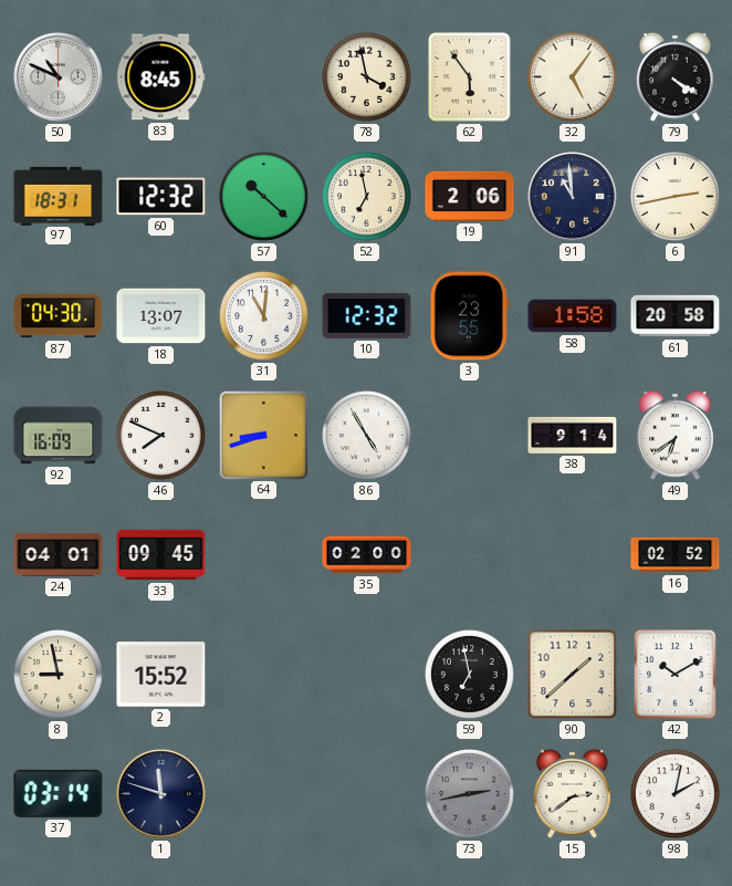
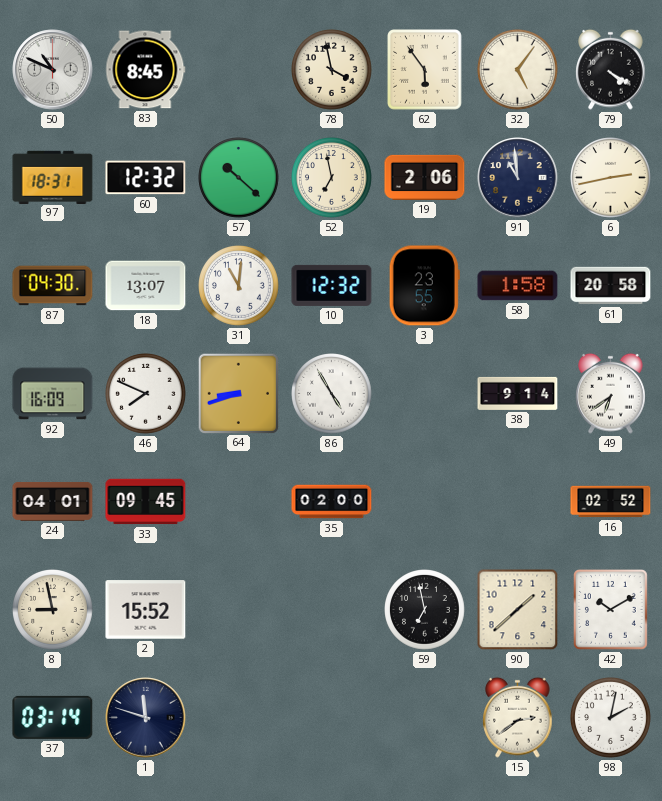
73: 2:43 -> none
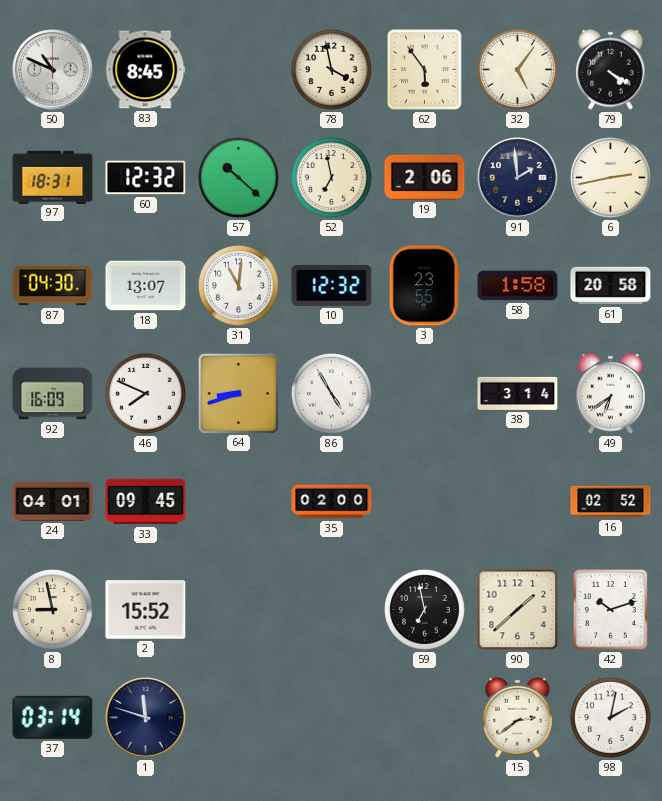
91: 10:59 -> 1:59
38: 9:14 -> 3:14
42: 10:10 -> 10:12
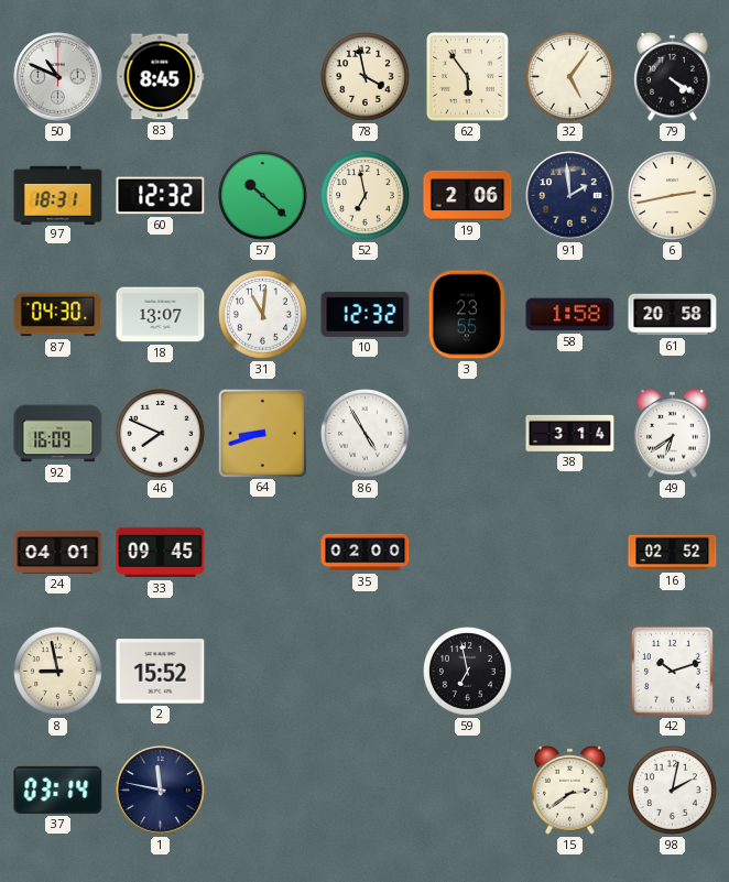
90: 1:38 -> none
1: 11:48 -> 11:47
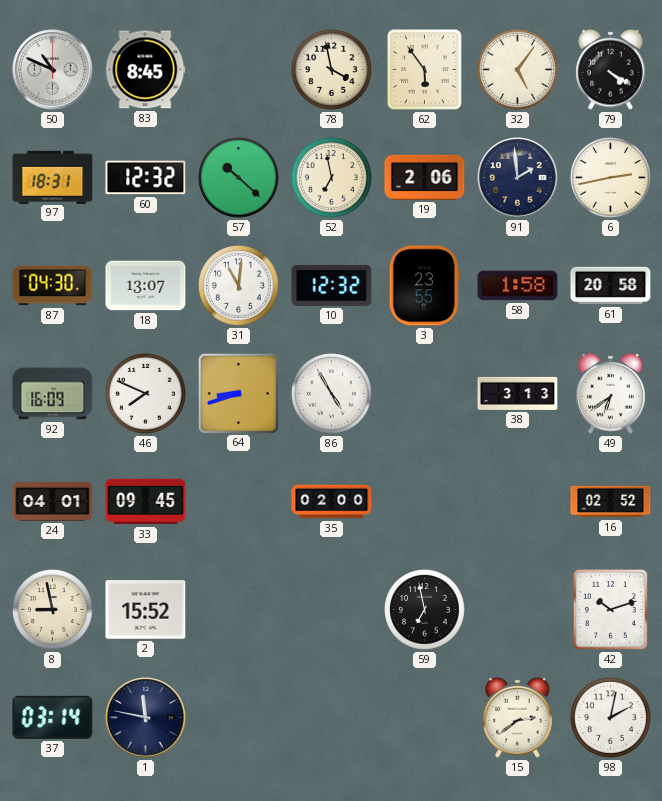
38: 3:14 -> 3:13
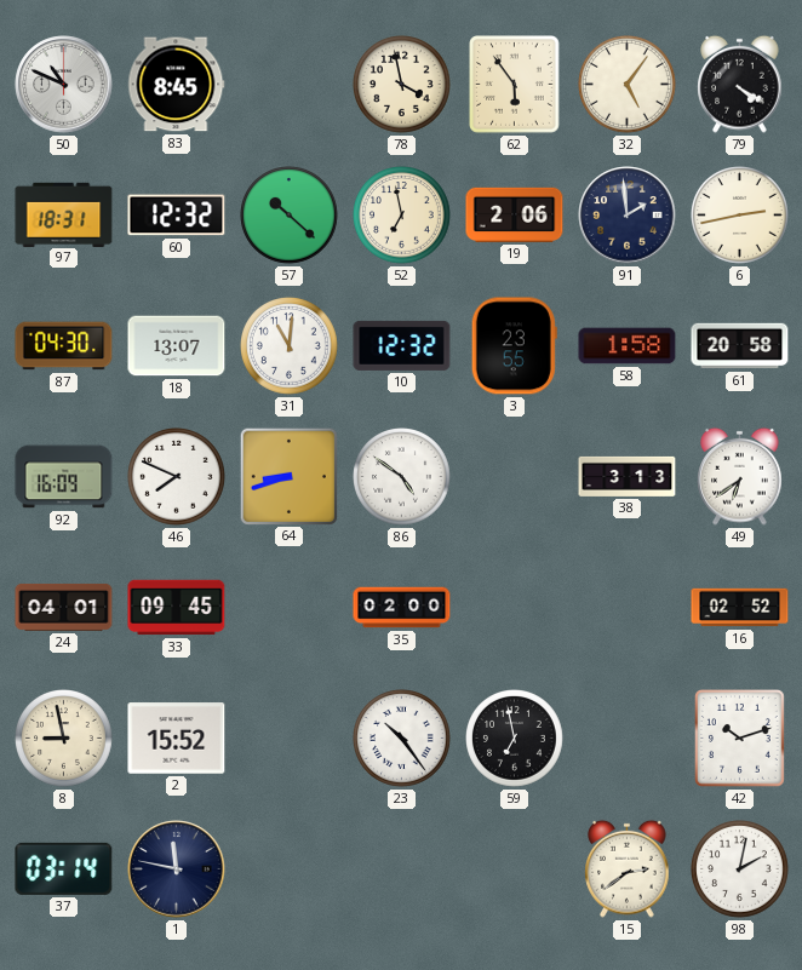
86: 4:55 -> 4:51
23: none -> 10:24
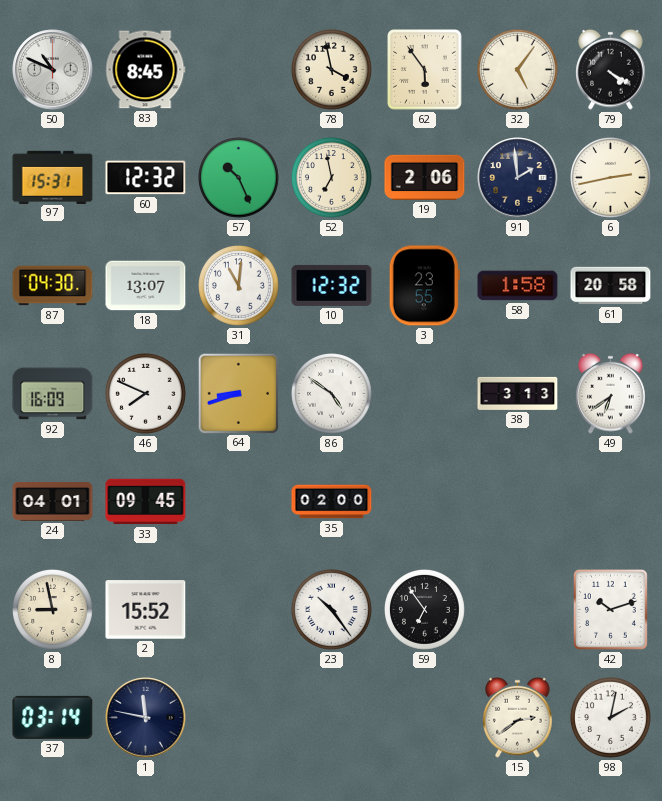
97: 18:31 -> 15:31
57: 10:22 -> 10:26
16: 02:52 -> none
59: 6:58 -> 6:54
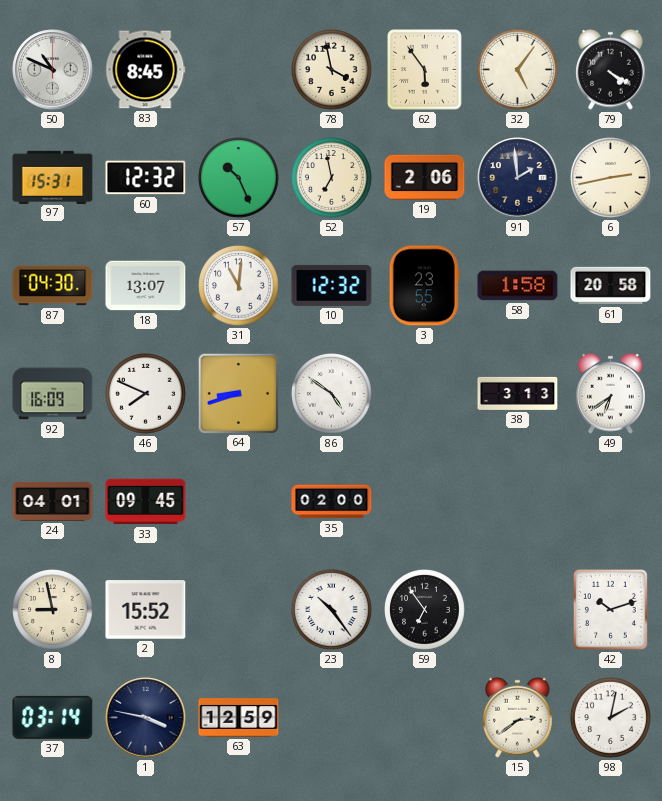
1: 11:47 -> 3:47
63: none -> 12:59
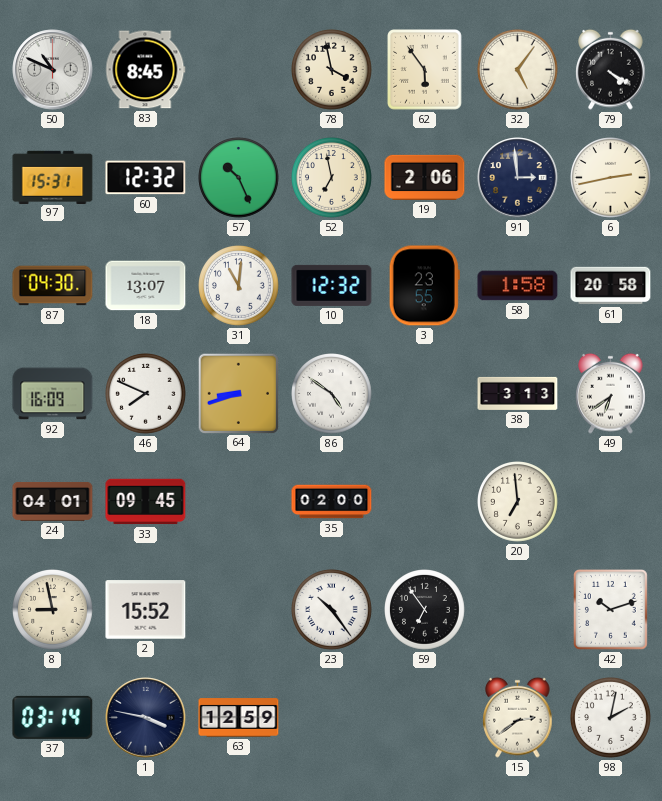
91: 1:59 -> 2:59
20: none -> 6:59
